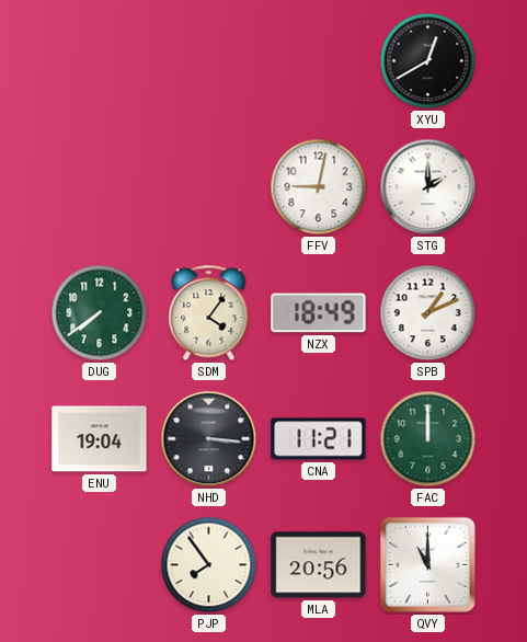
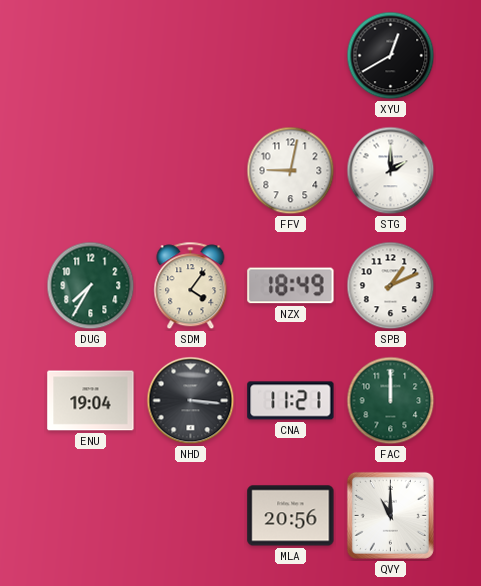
DUG: 7:39 -> 7:35
PJP: 7:54 -> none
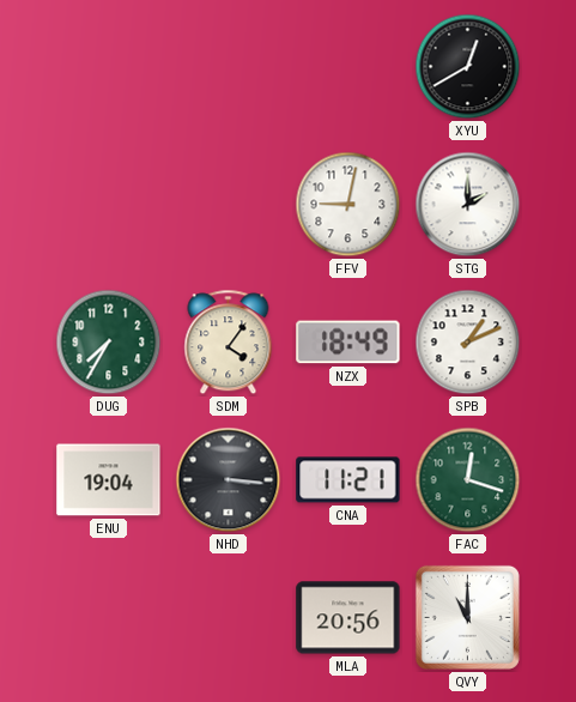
FAC: 12:00 -> 12:18
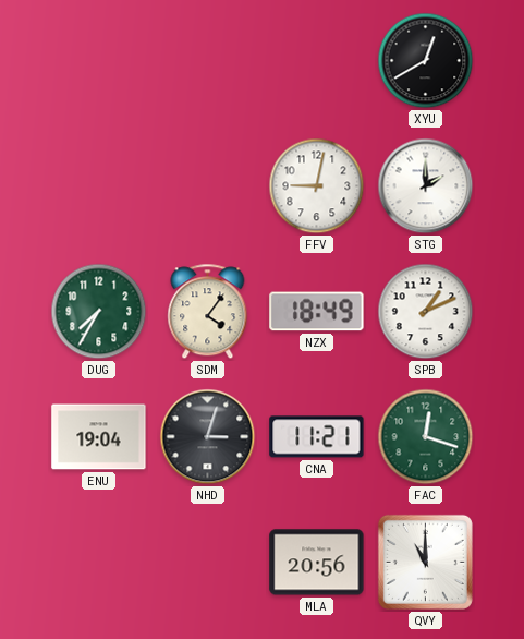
NHD: 3:16 -> 3:03
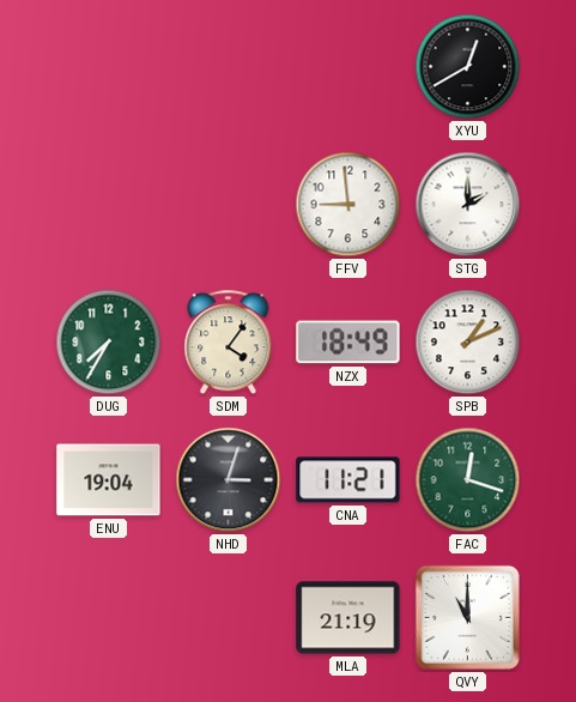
FFV: 9:02 -> 8:59
MLA: 20:56 -> 21:19
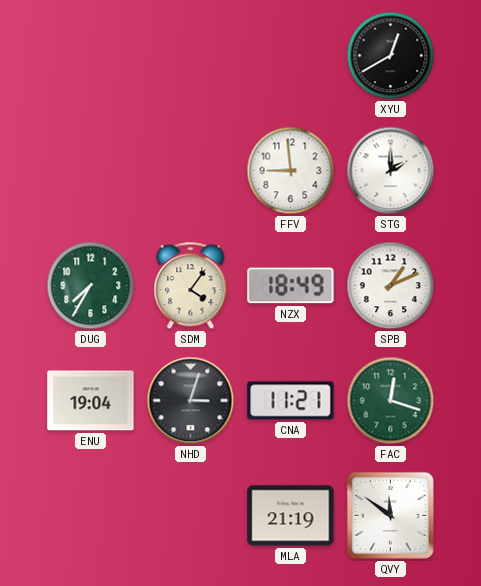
QVY: 11:00 -> 11:51
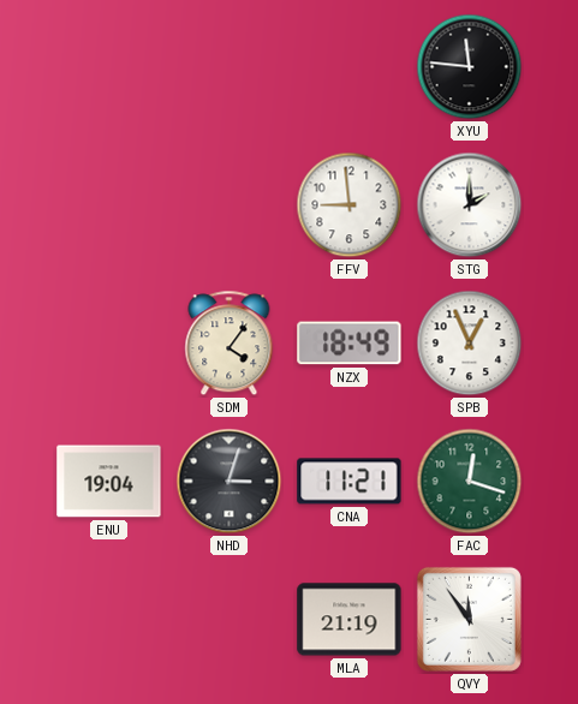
XYU: 12:40 -> 11:46
DUG: 7:35 -> none
SPB: 1:11 -> 12:56
QVY: 11:51 -> 11:54
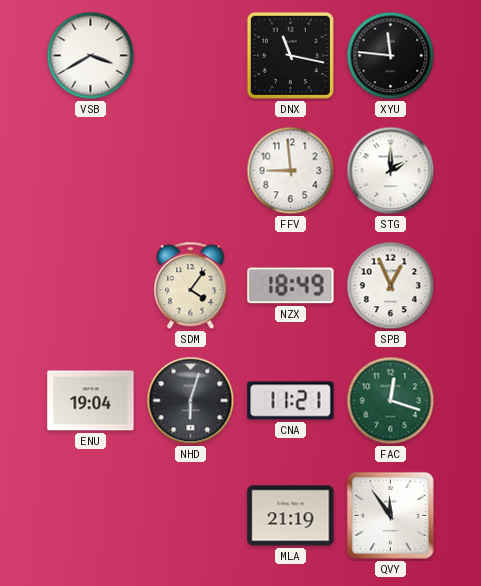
VSB: none -> 3:40
DNX: none -> 11:17
NHD: 3:03 -> 6:03
